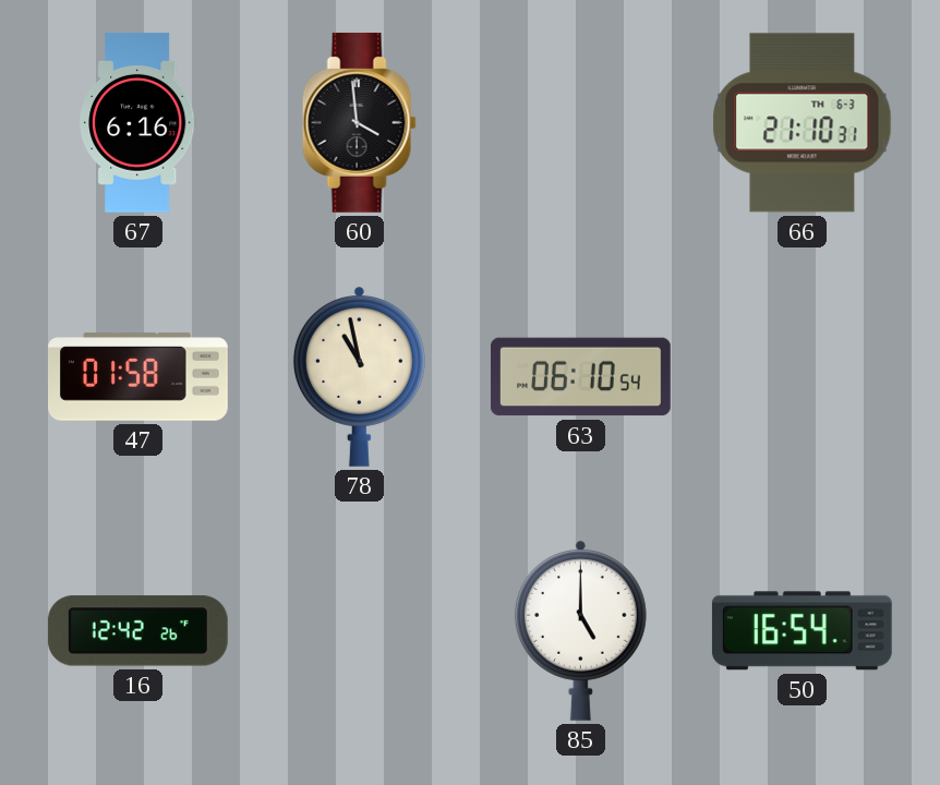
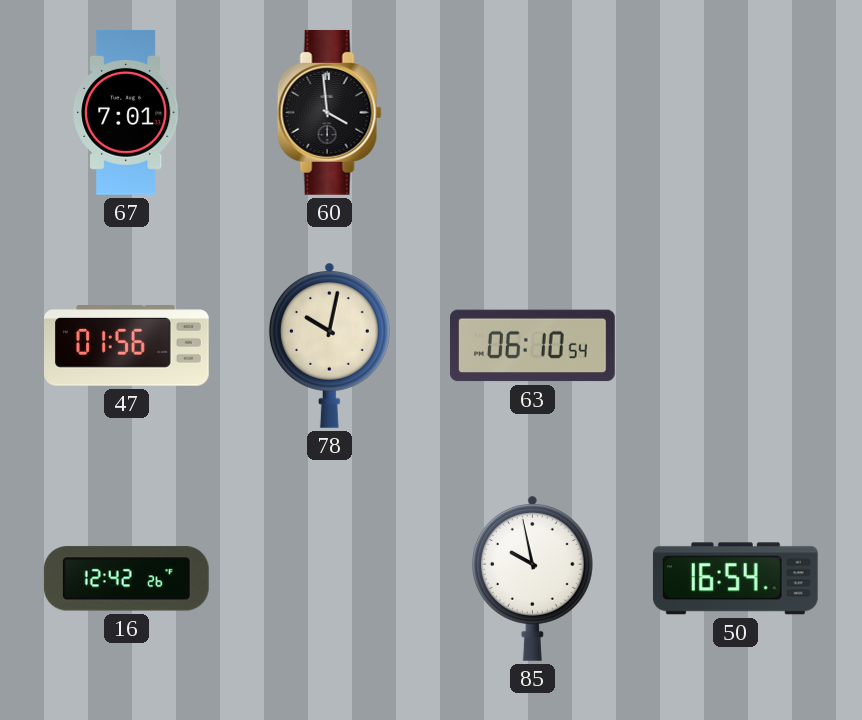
67: 6:16 -> 7:01
66: 21:10 -> none
47: 01:58 -> 01:56
78: 10:58 -> 10:02
85: 5:00 -> 9:58
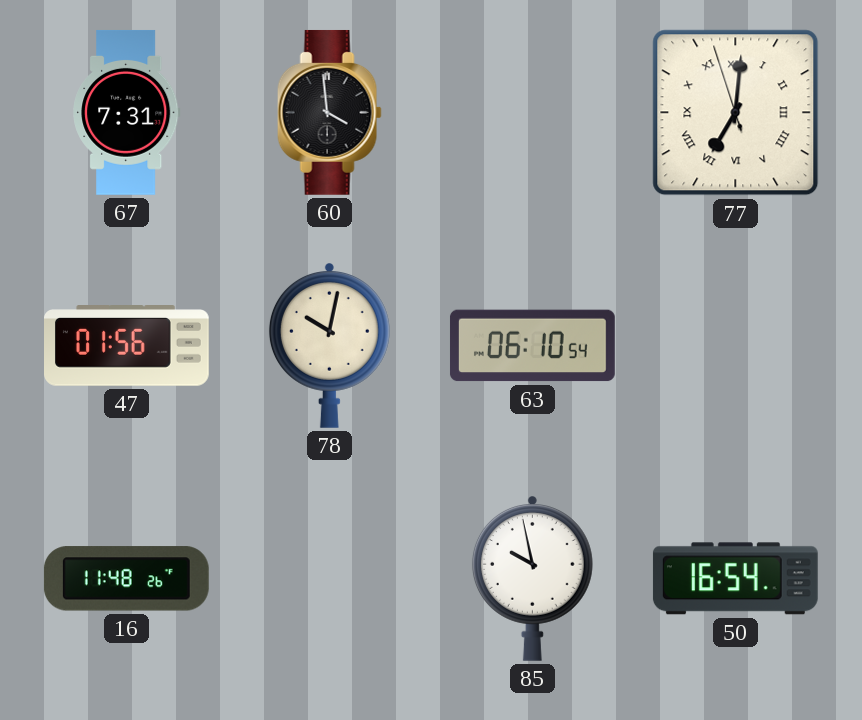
67: 7:01 -> 7:31
77: none -> 7:00
16: 12:42 -> 11:48
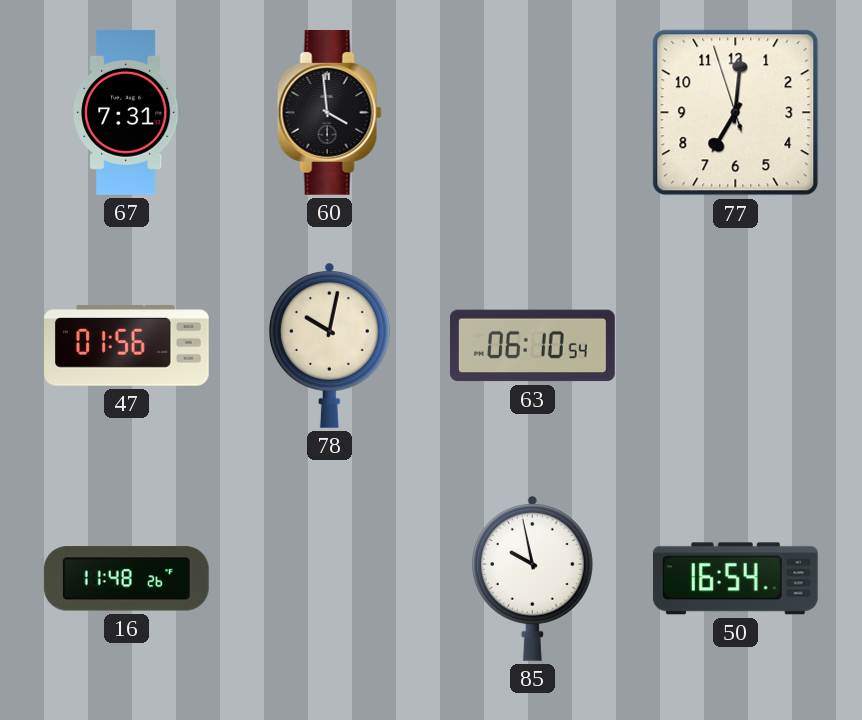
77 numerals: Roman -> Arabic
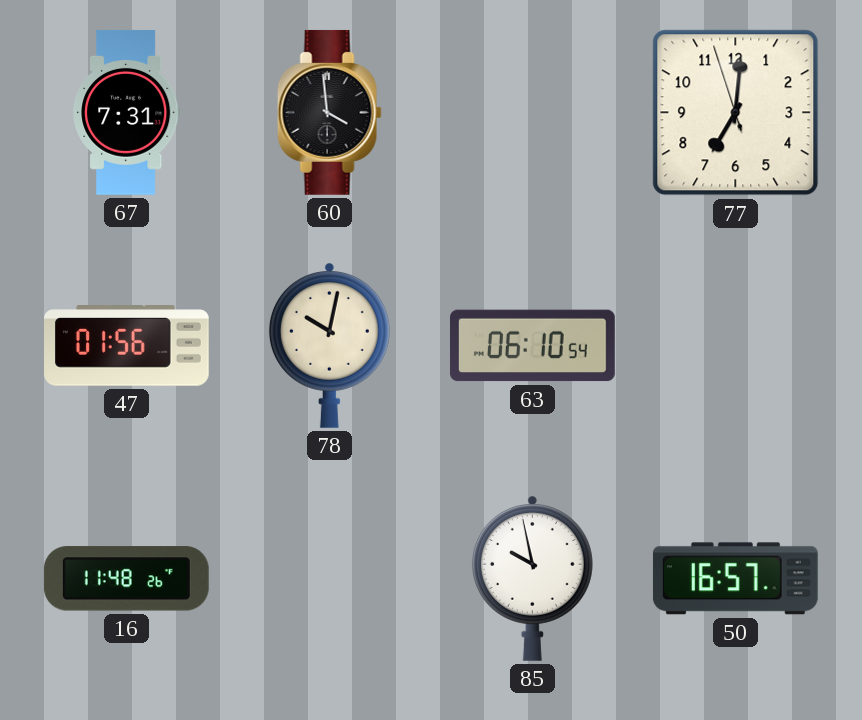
50: 16:54 -> 16:57
